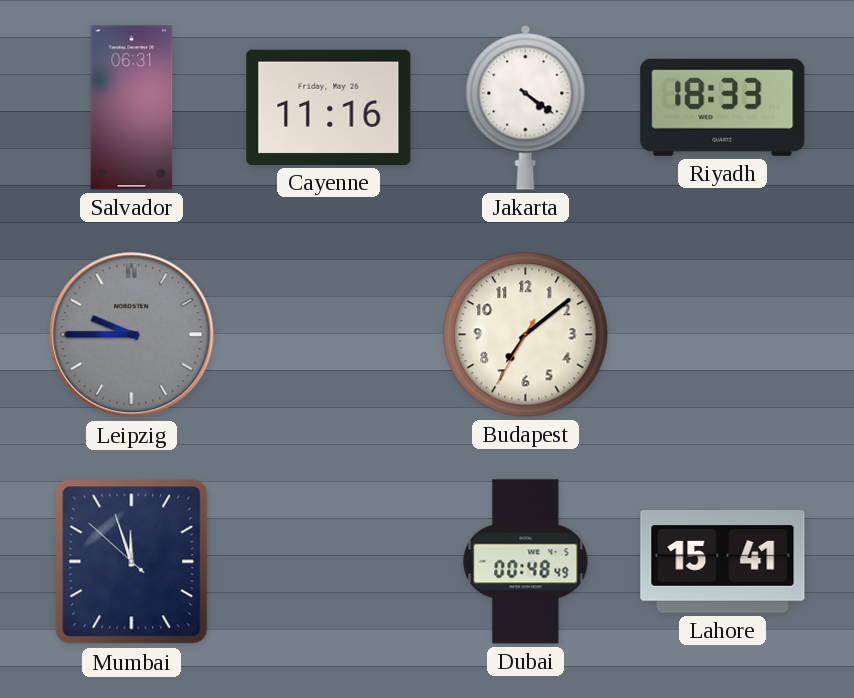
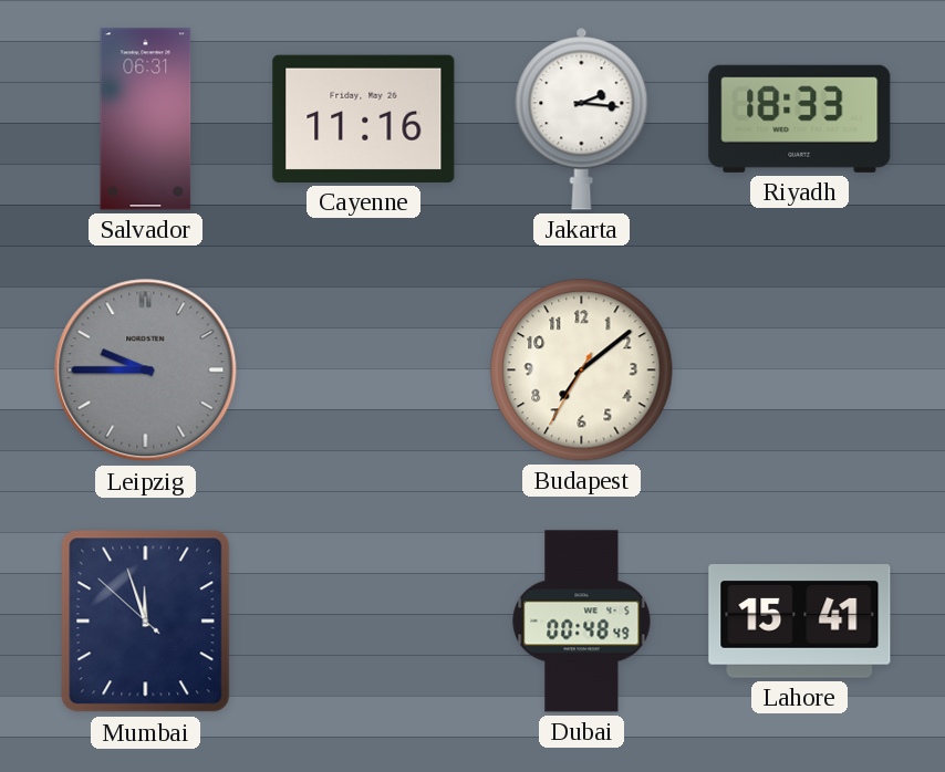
Jakarta: 4:21 -> 2:16
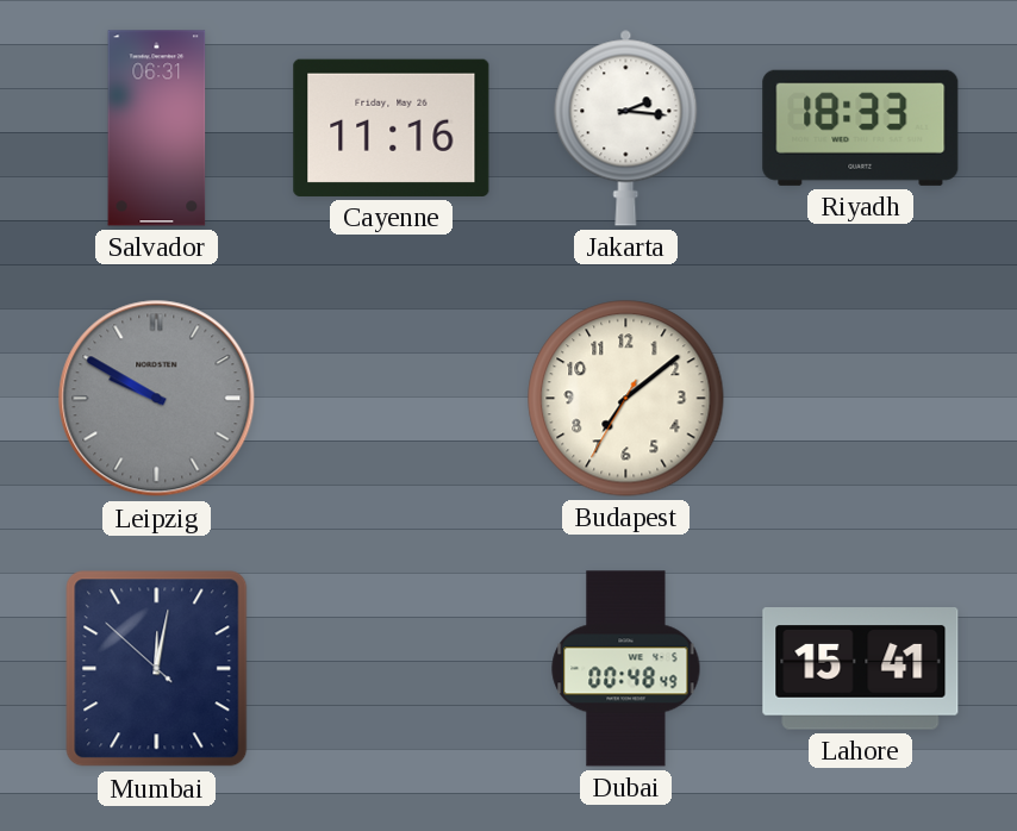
Leipzig: 9:45 -> 9:50
Mumbai: 11:56 -> 12:01
